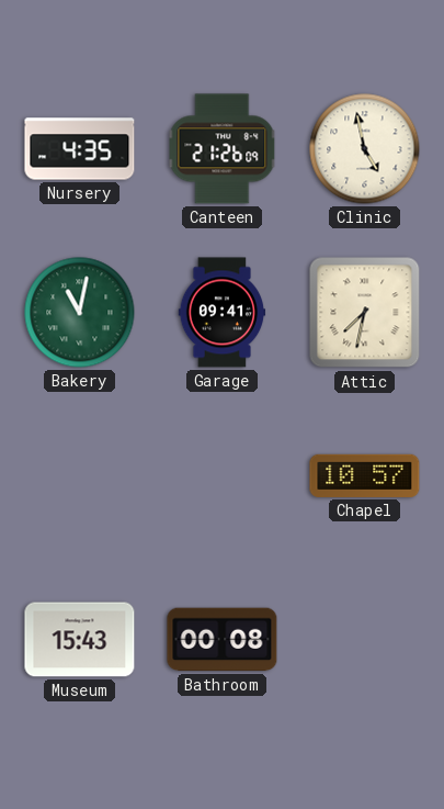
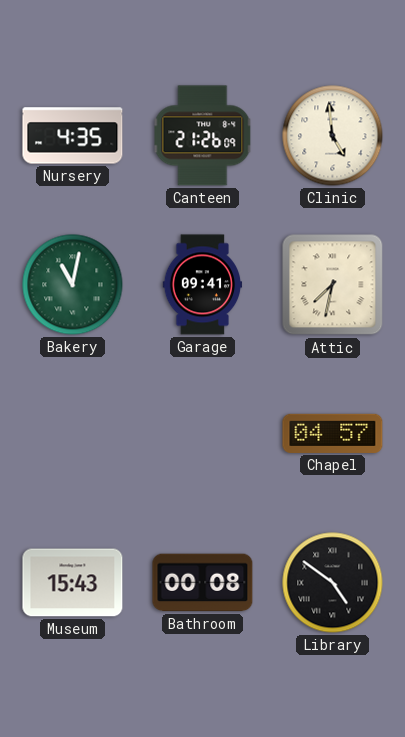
Clinic: 4:58 -> 4:59
Chapel: 10:57 -> 04:57
Library: none -> 4:51
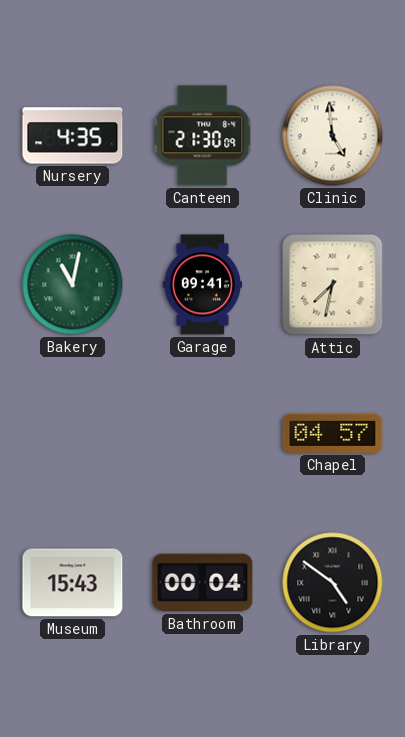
Canteen: 21:26 -> 21:30
Bathroom: 00:08 -> 00:04
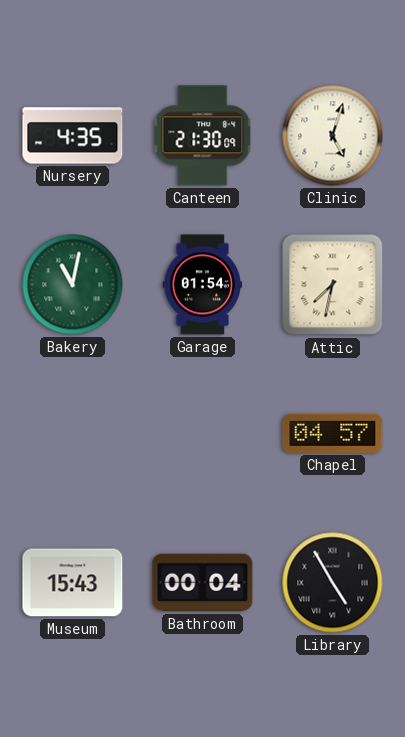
Clinic: 4:59 -> 5:03
Garage: 09:41 -> 01:54
Library: 4:51 -> 4:55
